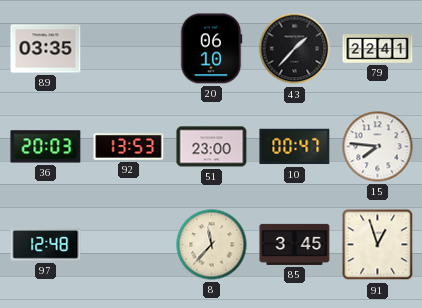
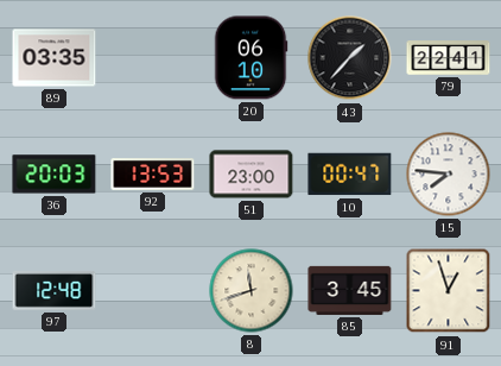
8: 11:37 -> 11:42
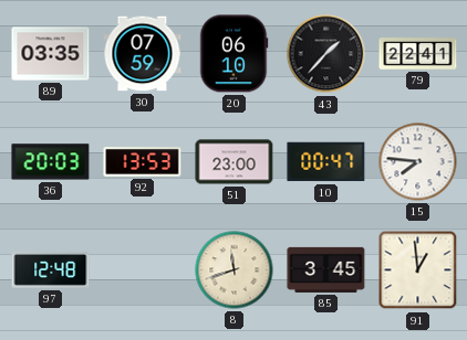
30: none -> 07:59
91: 12:57 -> 12:59
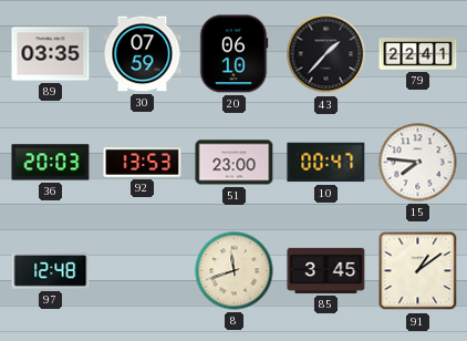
91: 12:59 -> 1:09
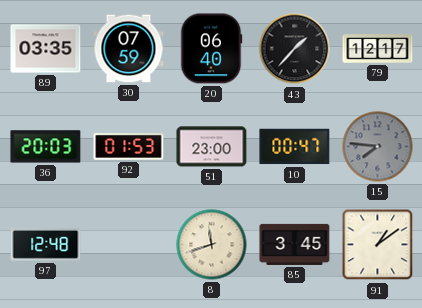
20: 06:10 -> 06:40
79: 22:41 -> 12:17
92: 13:53 -> 01:53
15 dial: white -> grey
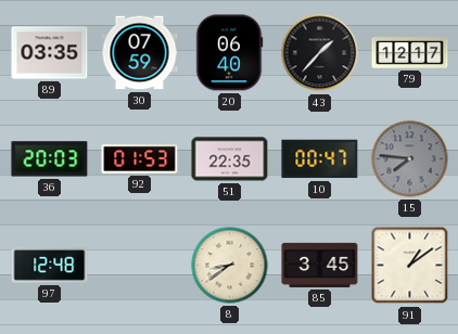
51: 23:00 -> 22:35
8: 11:42 -> 8:39
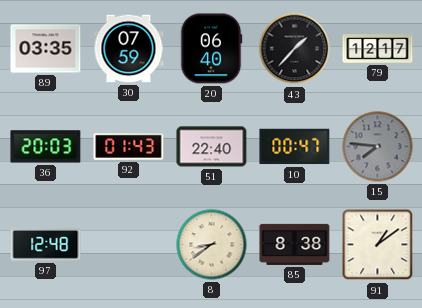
92: 01:53 -> 01:43
51: 22:35 -> 22:40
85: 3:45 -> 8:38
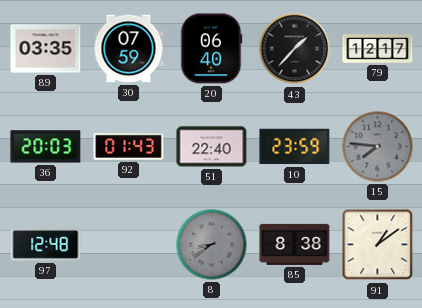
10: 00:47 -> 23:59
8 dial: cream -> grey
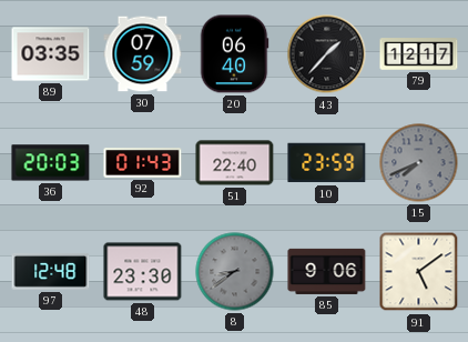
15: 7:46 -> 7:41
48: none -> 23:30
85: 8:38 -> 9:06
91: 1:09 -> 5:09
